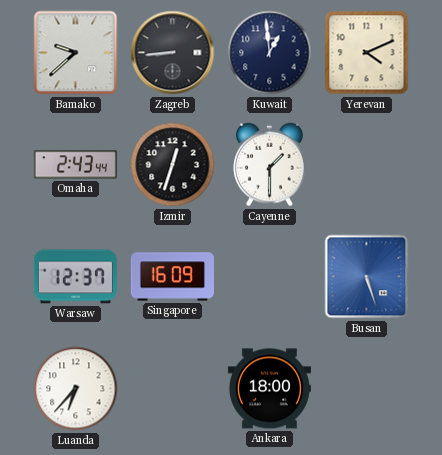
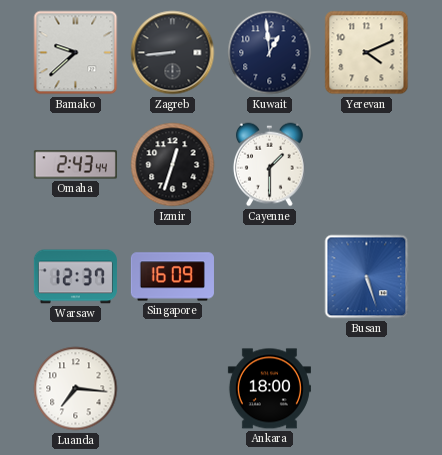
Luanda: 6:37 -> 7:16
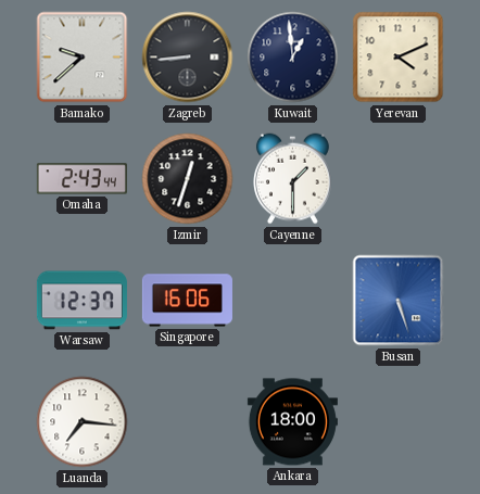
Singapore: 16:09 -> 16:06
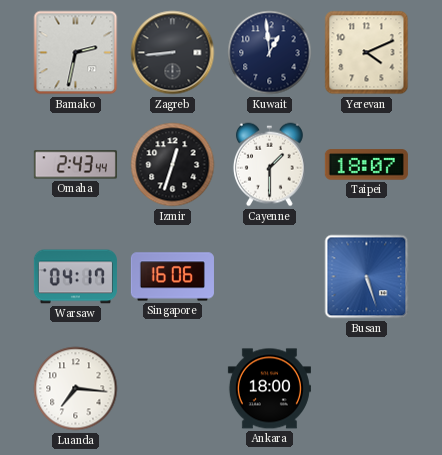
Bamako: 9:38 -> 2:32
Taipei: none -> 18:07
Warsaw: 12:37 -> 04:17
